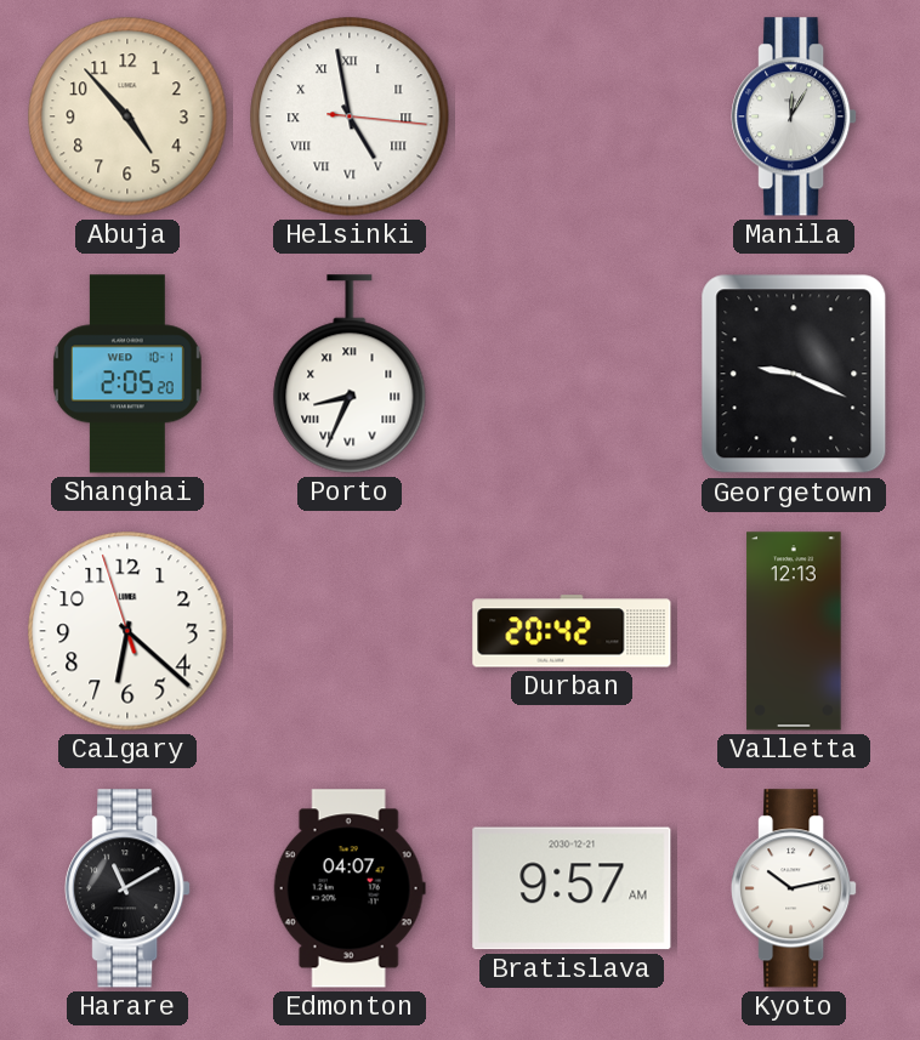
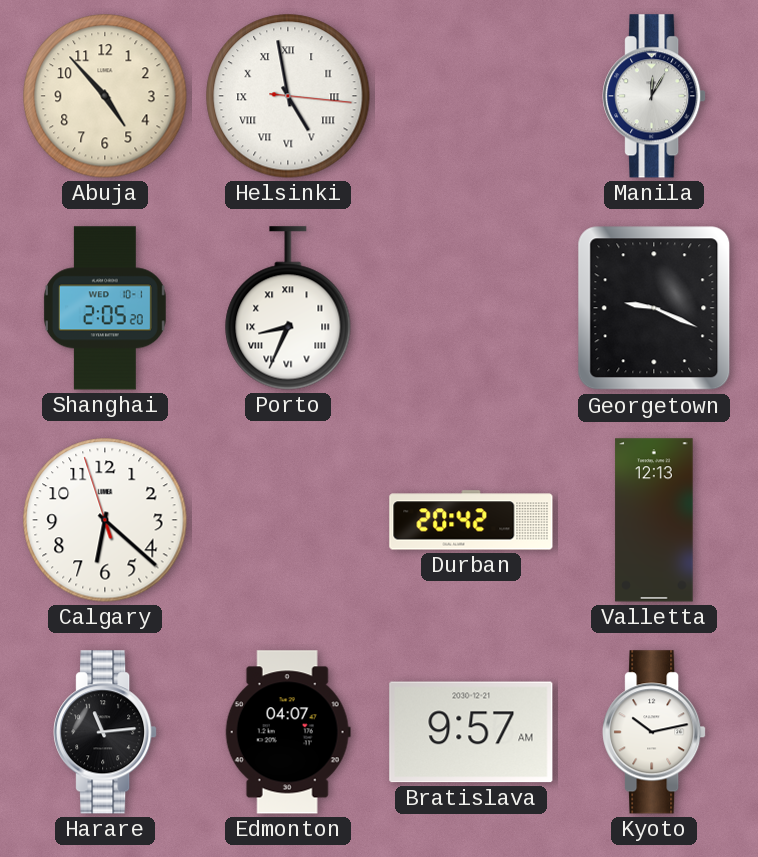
Harare: 11:10 -> 11:14
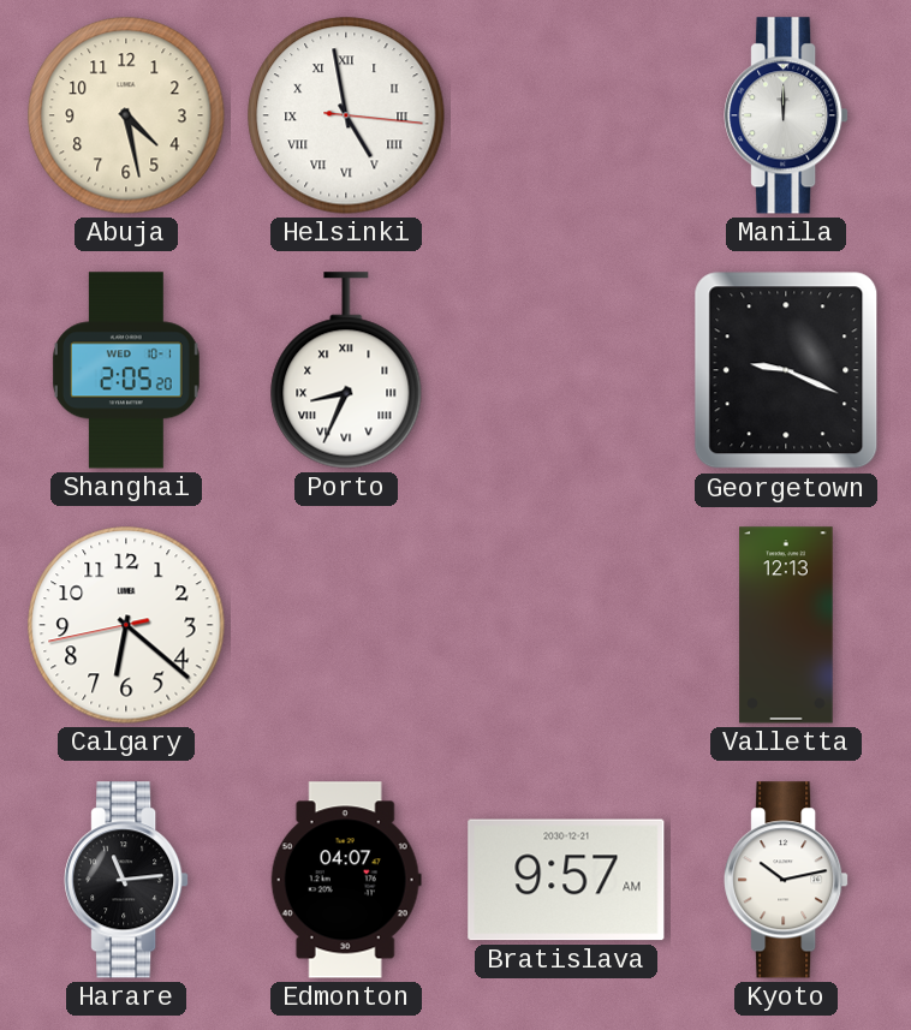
Abuja: 4:53 -> 4:28
Manila: 12:05 -> 12:00
Calgary: 6:21:57 -> 6:21:43
Durban: 20:42 -> none
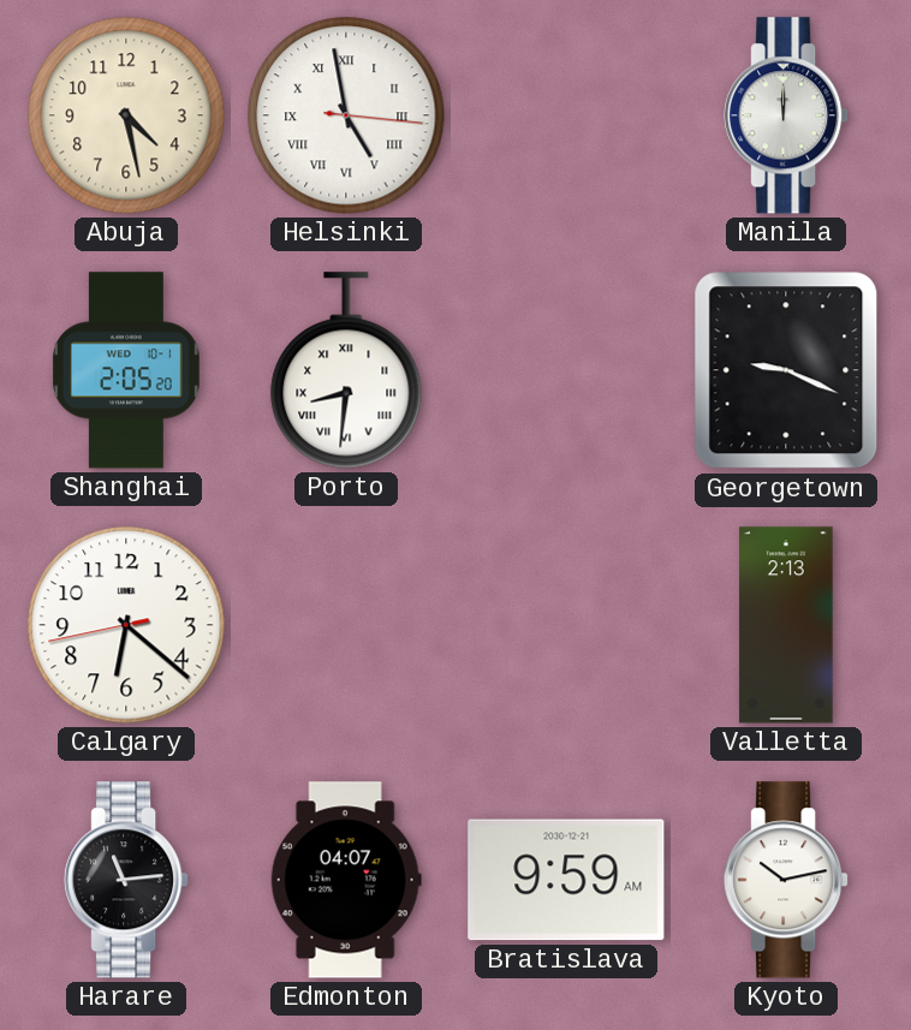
Porto: 8:34 -> 8:31
Valletta: 12:13 -> 2:13
Bratislava: 9:57 -> 9:59
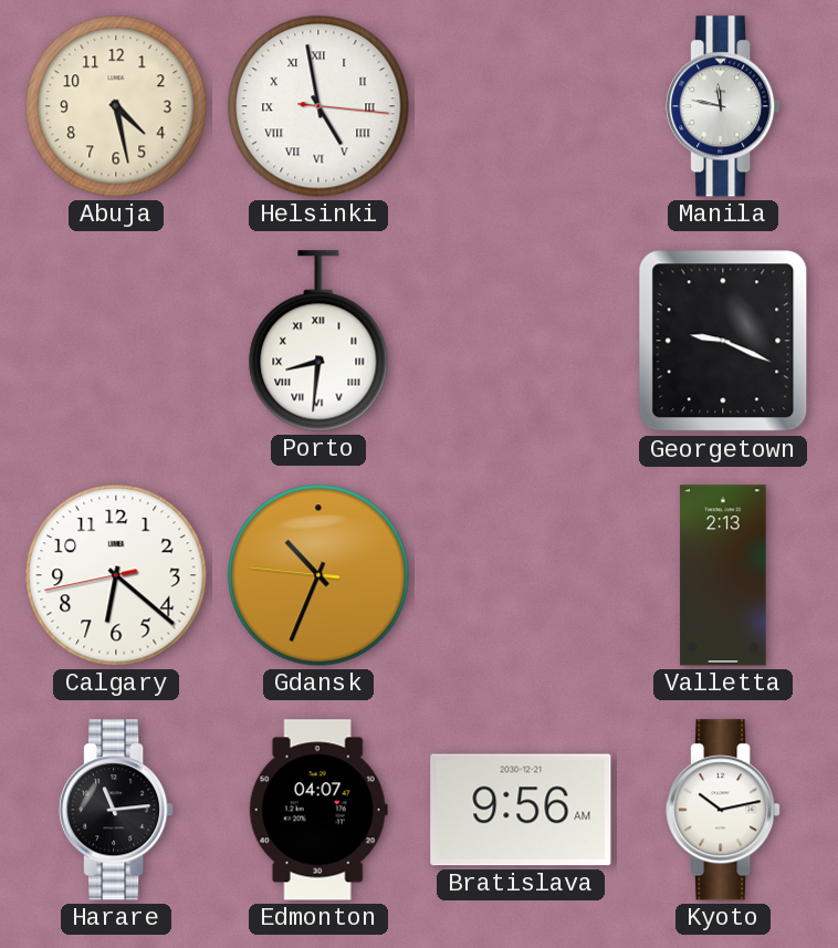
Manila: 12:00 -> 11:47
Shanghai: 2:05 -> none
Gdansk: none -> 10:33
Bratislava: 9:59 -> 9:56
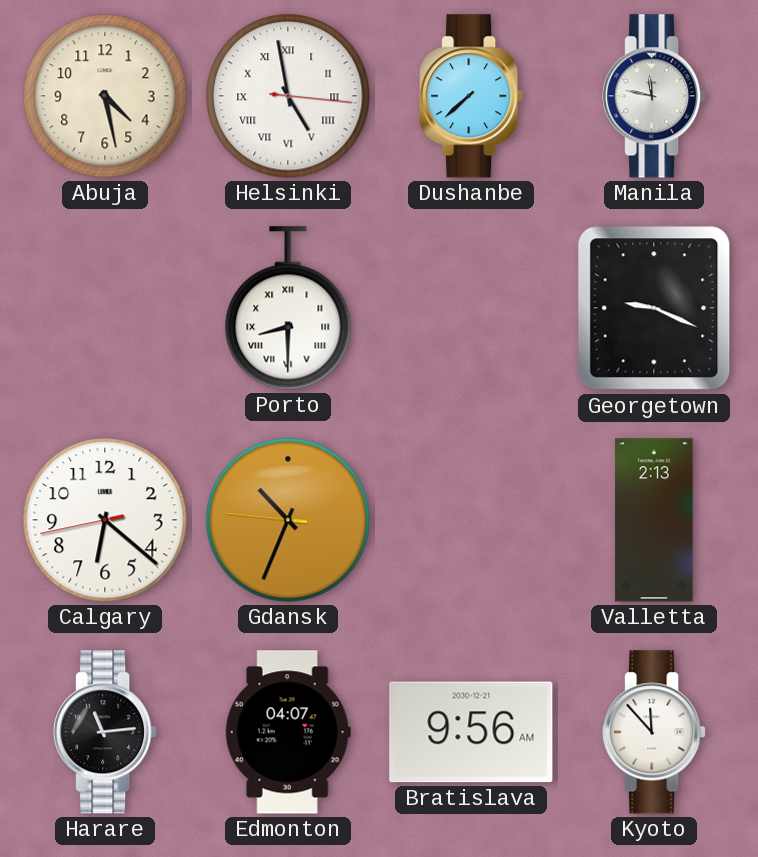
Dushanbe: none -> 7:38
Porto: 8:31 -> 8:30
Kyoto: 10:13 -> 11:53
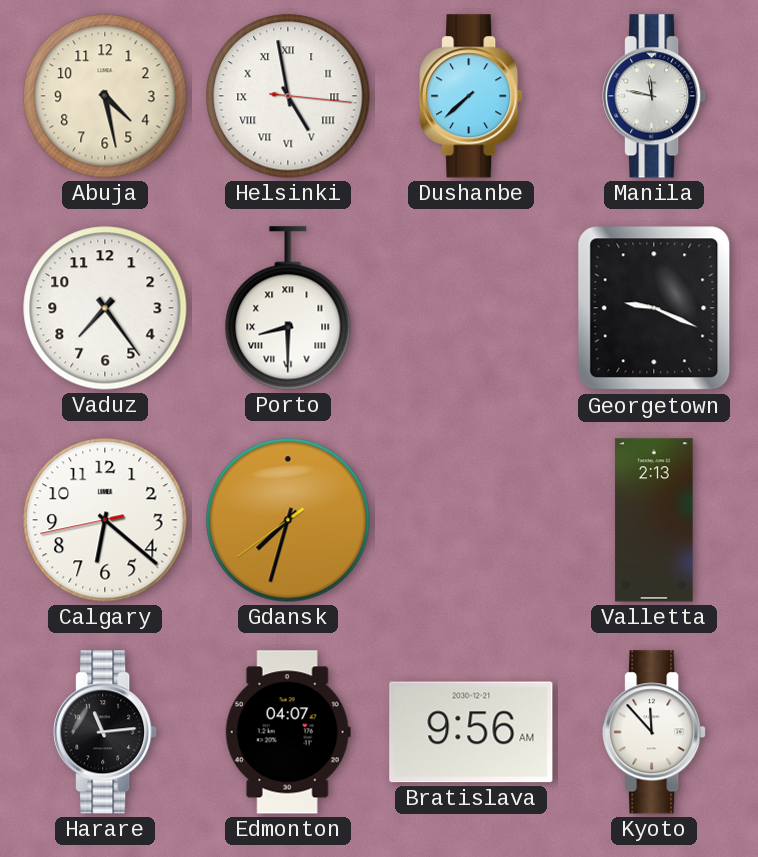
Vaduz: none -> 7:24
Gdansk: 10:33 -> 7:32
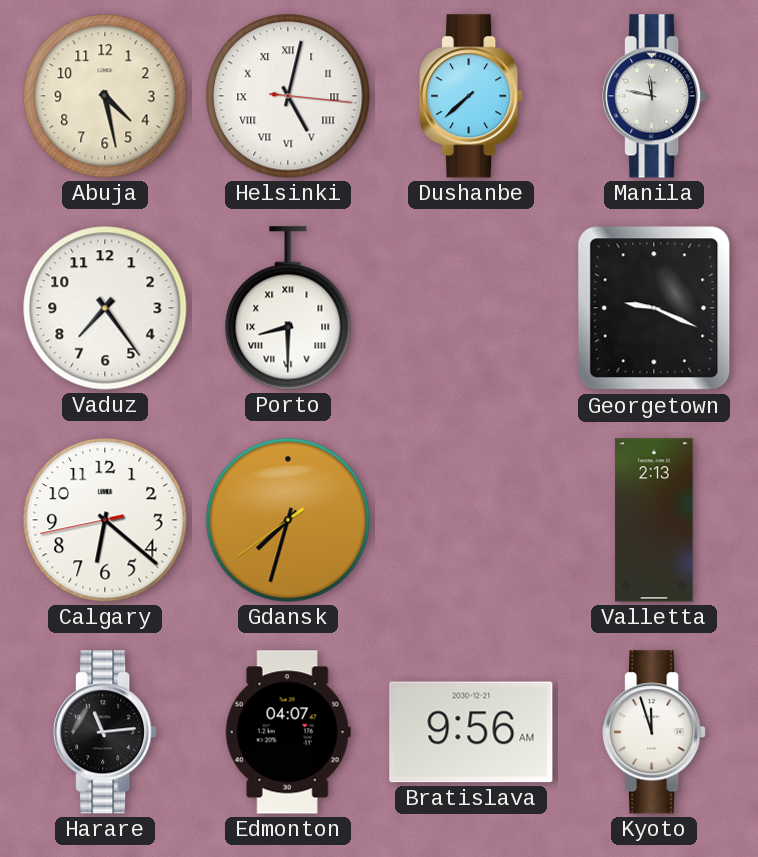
Helsinki: 4:58 -> 5:02
Kyoto: 11:53 -> 11:57
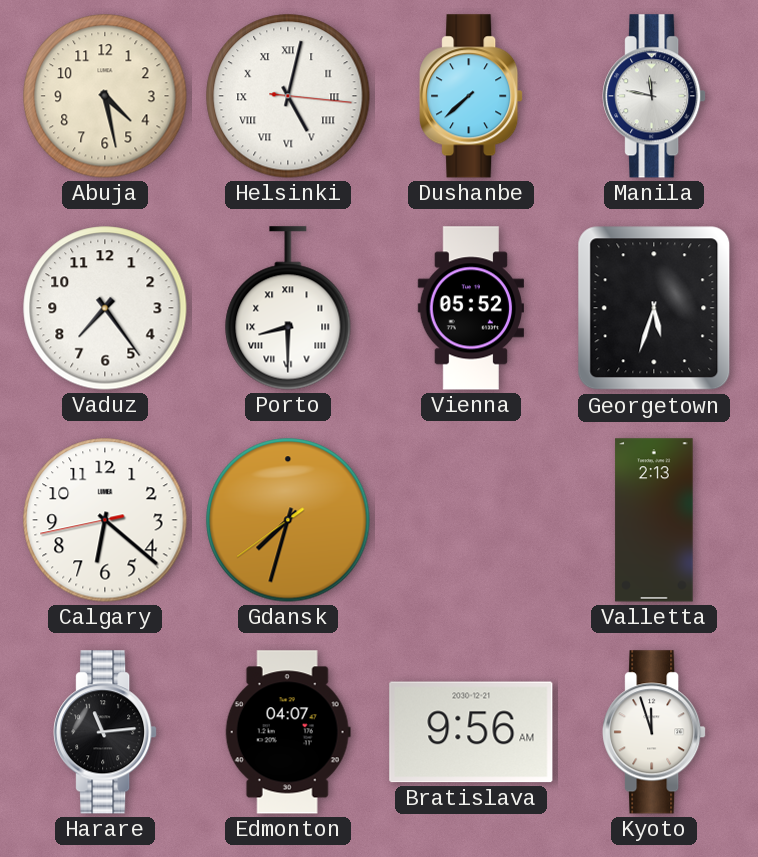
Vienna: none -> 05:52
Georgetown: 9:19 -> 5:33
